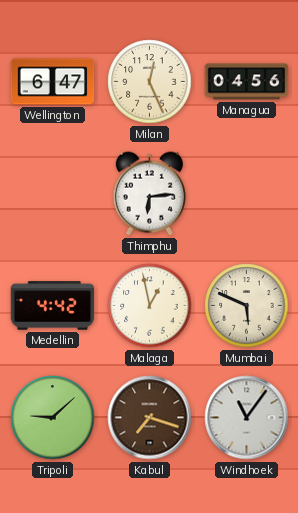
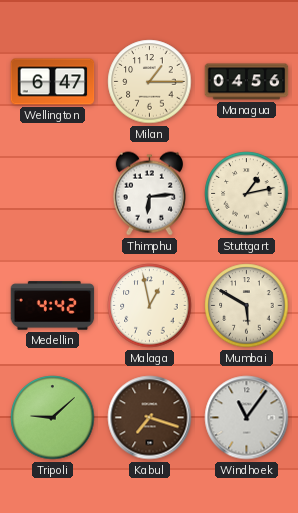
Milan: 12:26 -> 1:15
Stuttgart: none -> 1:13
Mumbai: 5:49 -> 5:50
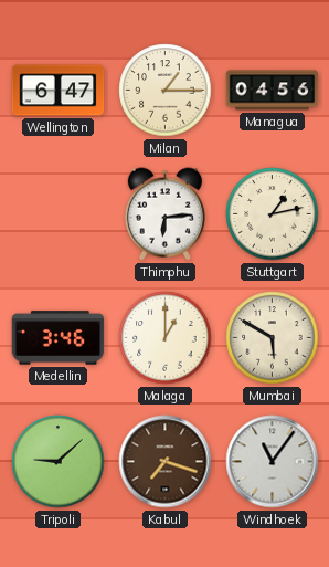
Medellin: 4:42 -> 3:46
Malaga: 12:58 -> 1:00
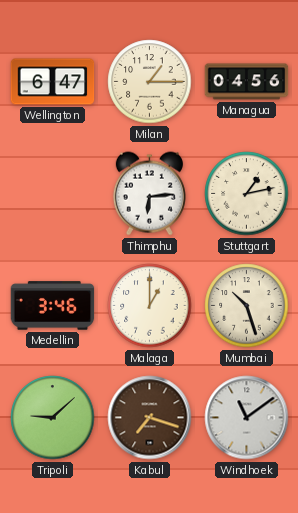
Mumbai: 5:50 -> 10:27
Windhoek: 11:06 -> 11:09
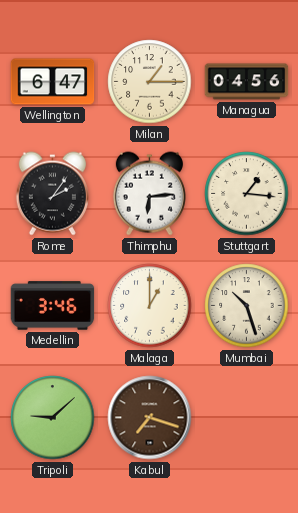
Rome: none -> 2:06
Stuttgart: 1:13 -> 1:16
Windhoek: 11:09 -> none
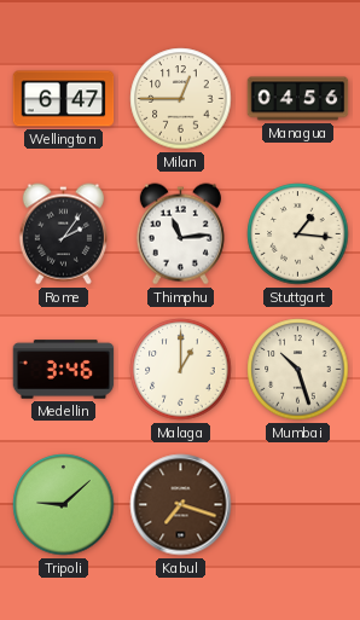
Milan: 1:15 -> 12:45
Thimphu: 6:14 -> 11:14
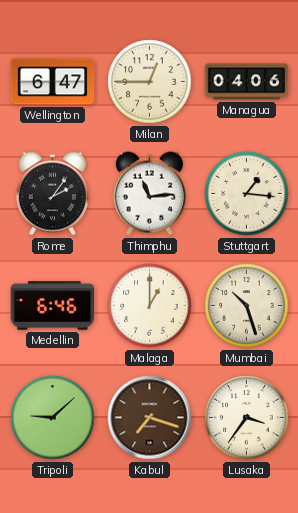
Managua: 04:56 -> 04:06
Medellin: 3:46 -> 6:46
Lusaka: none -> 3:36
